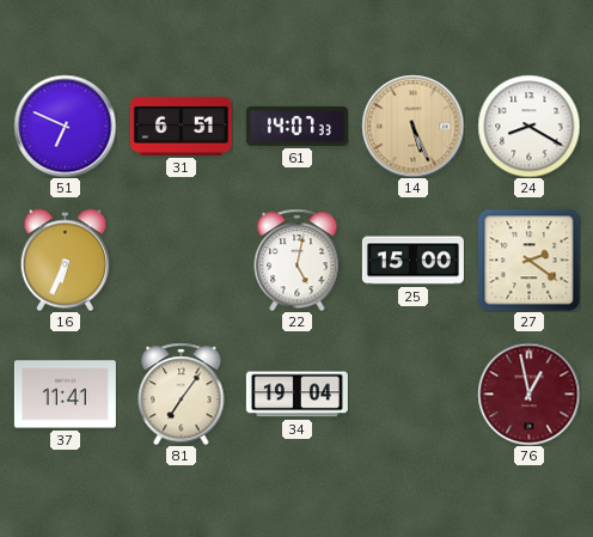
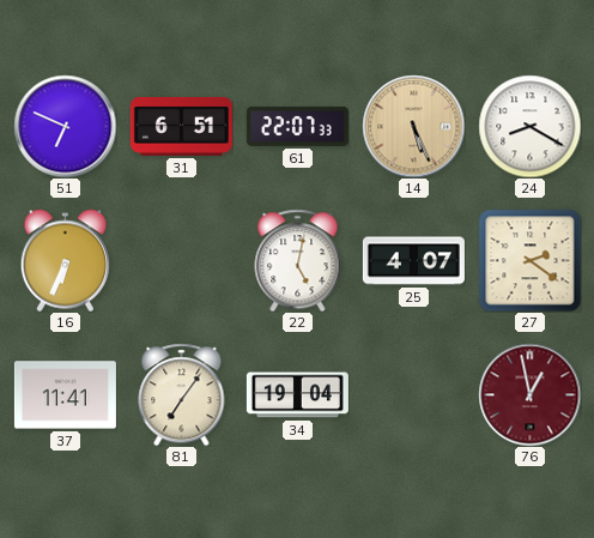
61: 14:07 -> 22:07
25: 15:00 -> 4:07
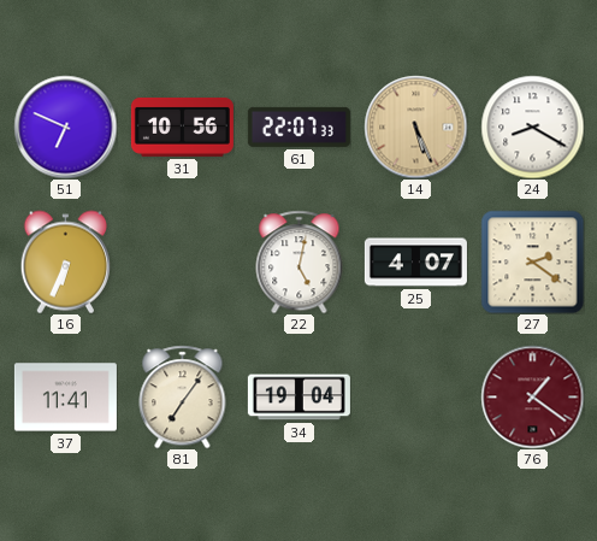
31: 6:51 -> 10:56
76: 12:58 -> 1:21
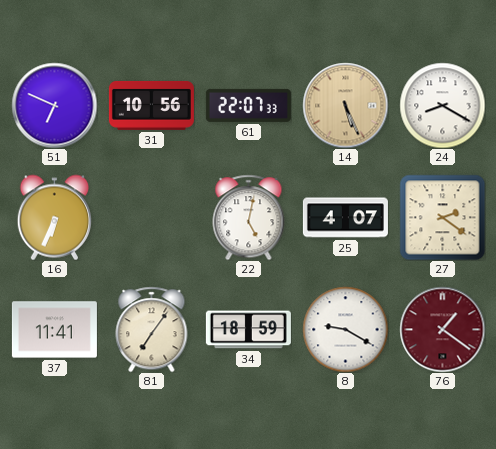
34: 19:04 -> 18:59
8: none -> 9:20
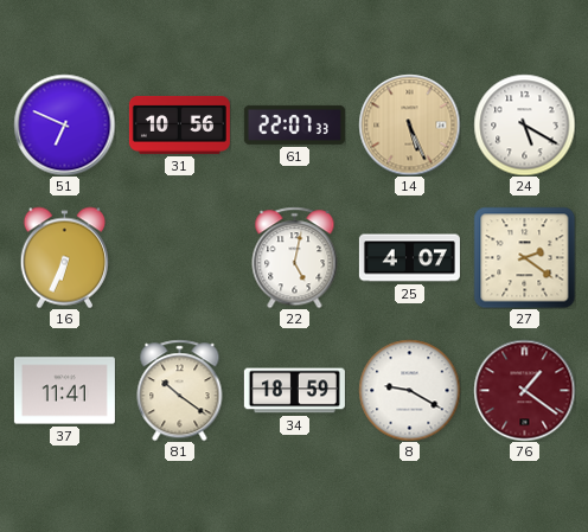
24: 8:20 -> 5:20
81: 7:06 -> 10:21
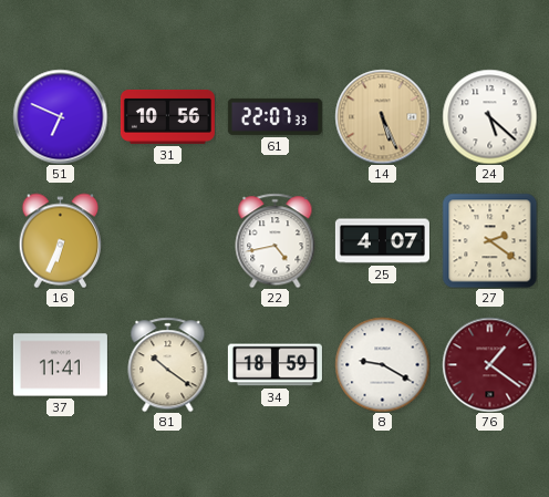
24: 5:20 -> 5:22
22: 5:02 -> 4:43
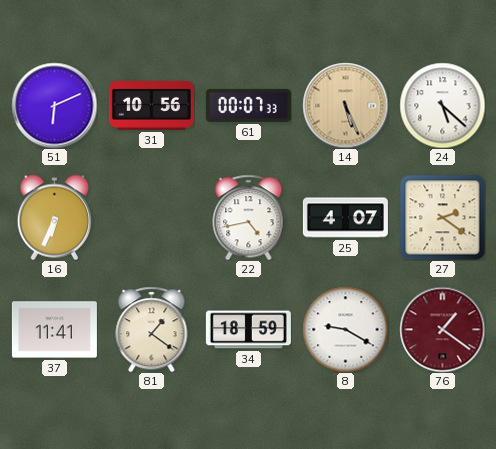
51: 6:49 -> 6:11
61: 22:07 -> 00:07
81: 10:21 -> 1:21
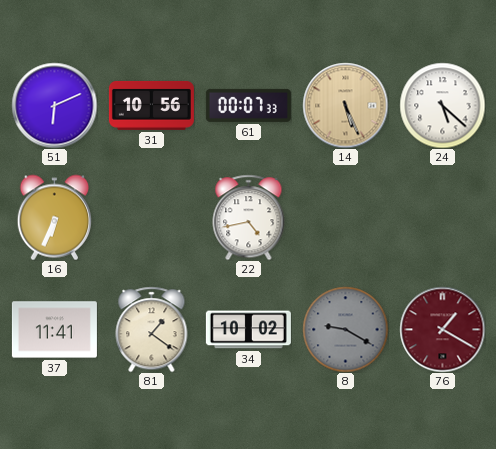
25: 4:07 -> none
27: 2:21 -> none
34: 18:59 -> 10:02
8 dial: white -> grey
76: 1:21 -> 1:20
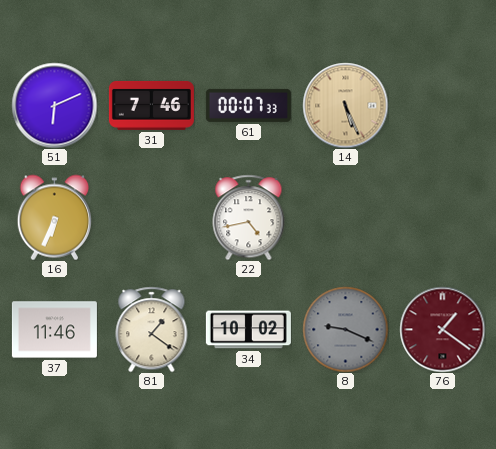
31: 10:56 -> 7:46
24: 5:22 -> none
37: 11:41 -> 11:46
8: 9:20 -> 9:19
76: 1:20 -> 1:21
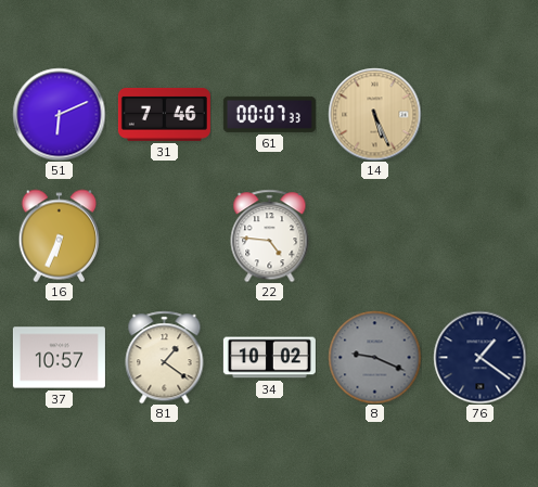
22: 4:43 -> 4:46
37: 11:46 -> 10:57
76 dial: burgundy -> navy
